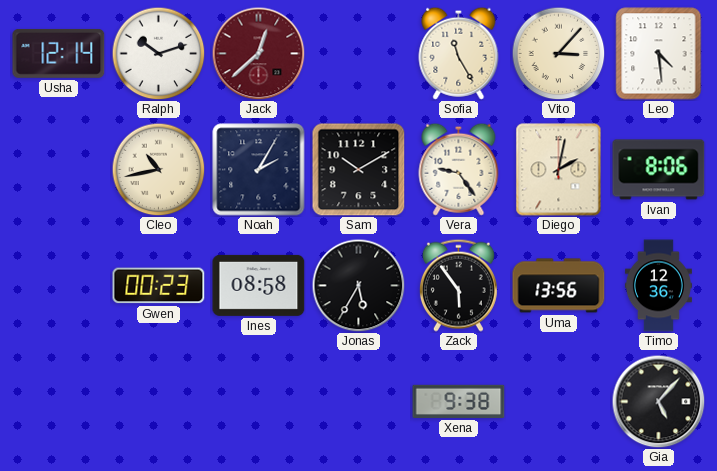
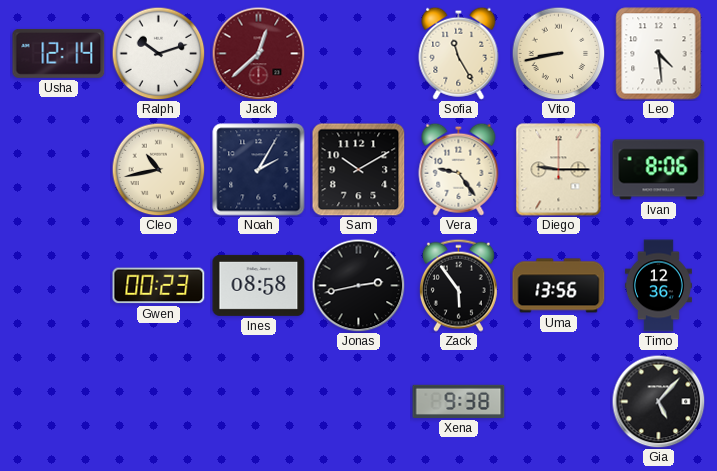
Vito: 3:07 -> 8:43
Diego: 2:02 -> 9:15
Jonas: 5:35 -> 2:43
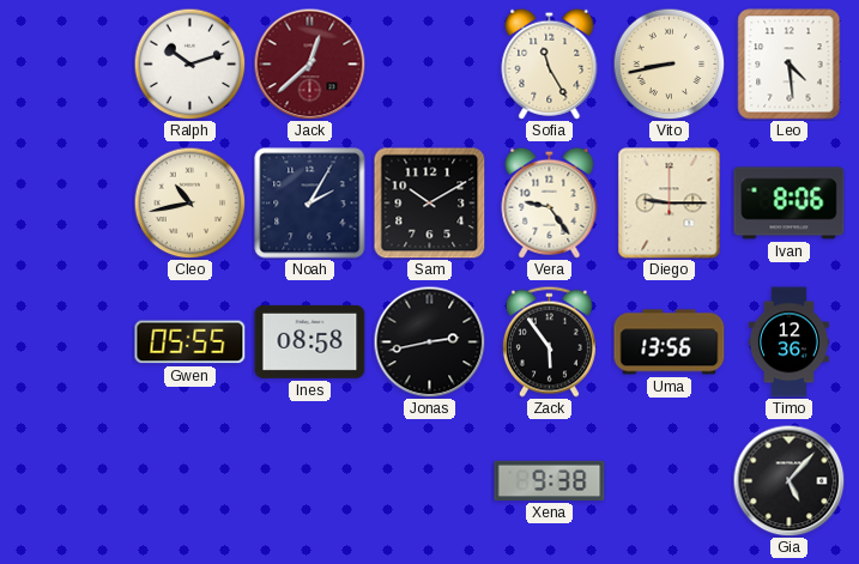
Usha: 12:14 -> none
Gwen: 00:23 -> 05:55
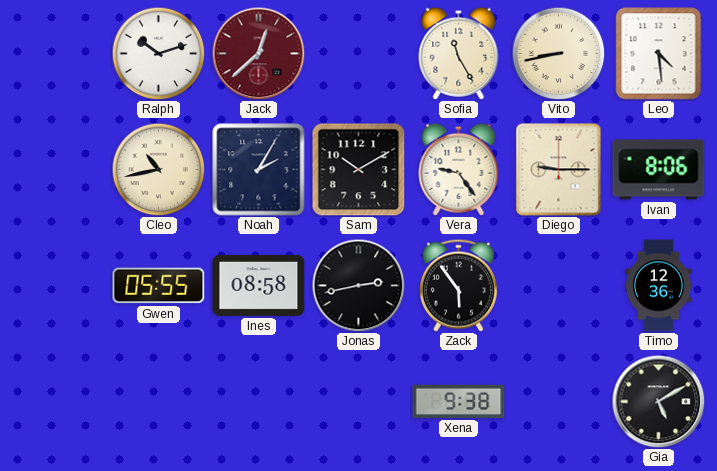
Uma: 13:56 -> none
Gia: 5:07 -> 5:10
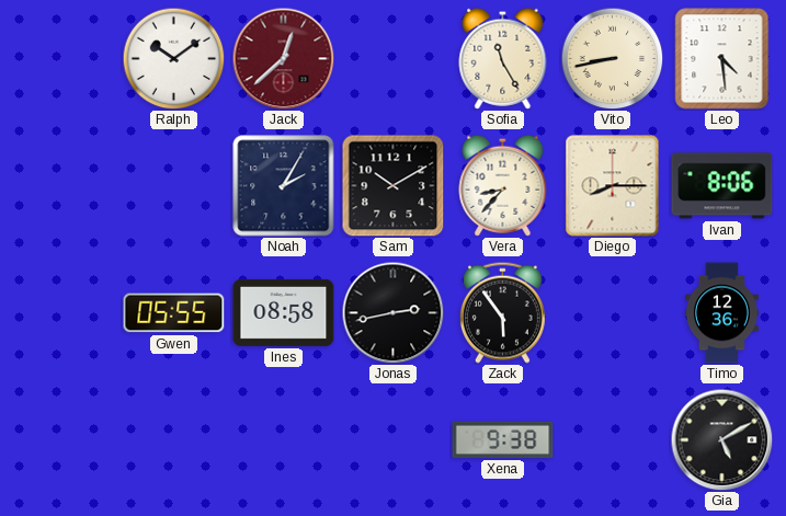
Ralph: 10:12 -> 10:09
Cleo: 10:43 -> none
Vera: 9:24 -> 8:37
Diego: 9:15 -> 8:15
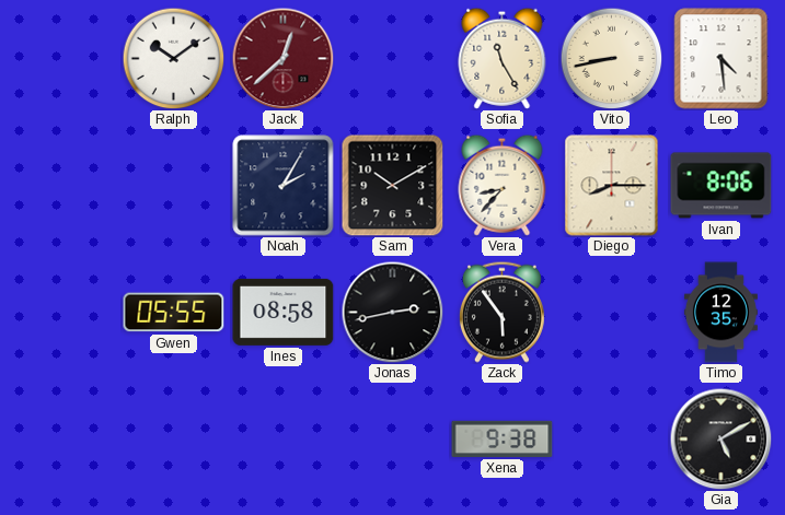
Timo: 12:36 -> 12:35
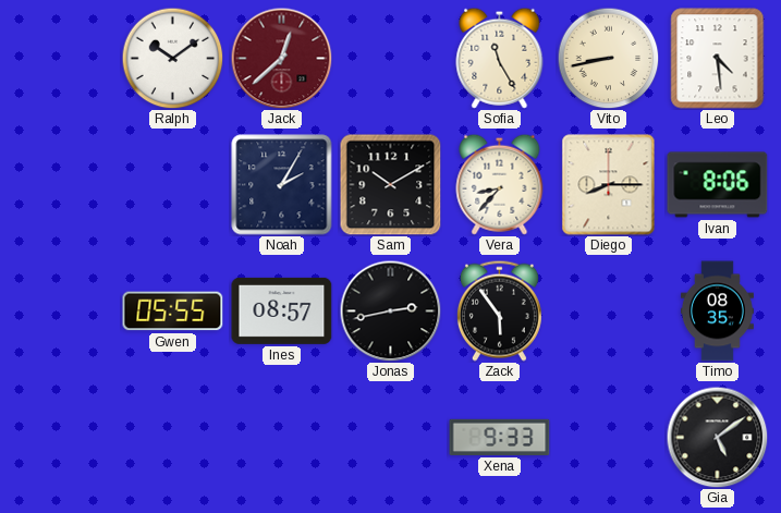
Ines: 08:58 -> 08:57
Timo: 12:35 -> 08:35
Xena: 9:38 -> 9:33
Gia: 5:10 -> 5:09
